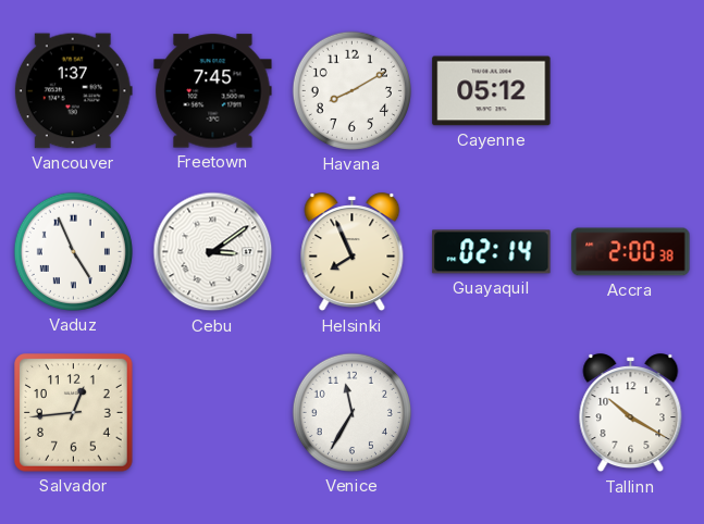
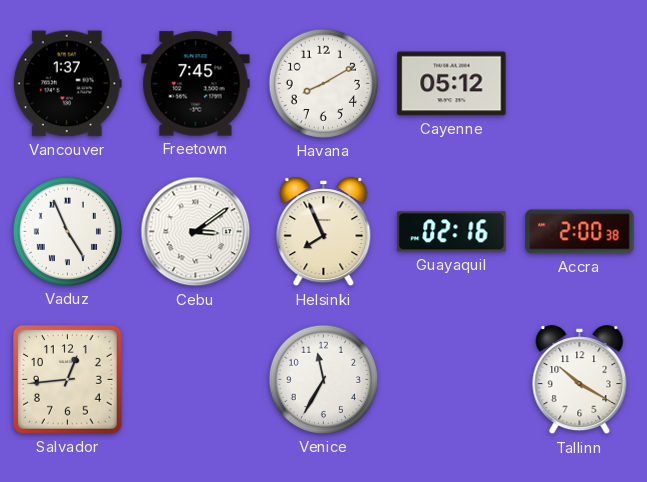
Guayaquil: 02:14 -> 02:16
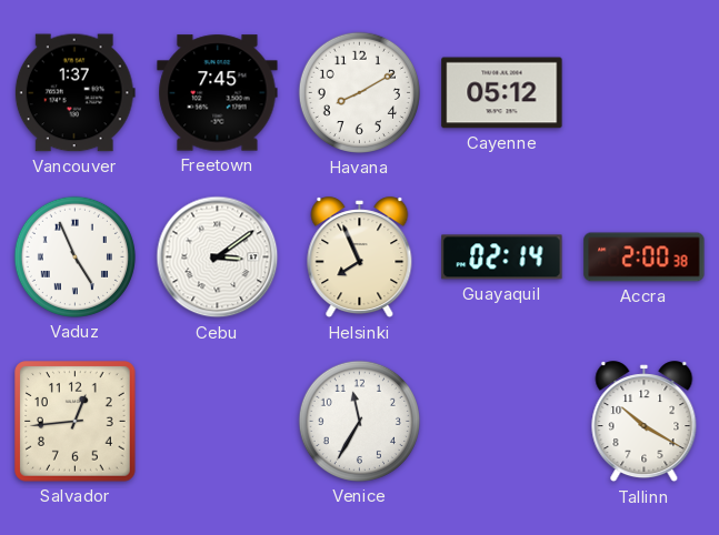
Guayaquil: 02:16 -> 02:14
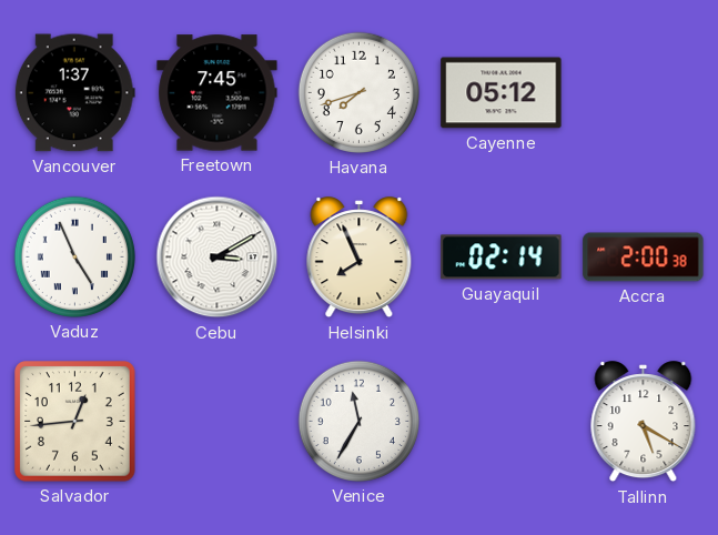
Havana: 8:10 -> 7:42
Cebu: 3:09 -> 3:10
Tallinn: 10:20 -> 5:20
